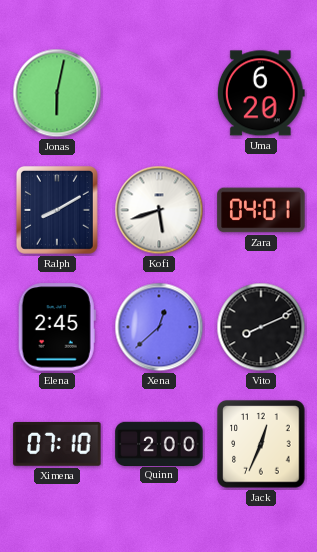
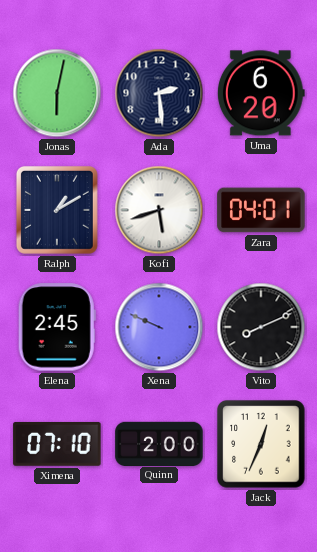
Ada: none -> 2:29
Ralph: 8:10 -> 1:10
Xena: 12:38 -> 9:49
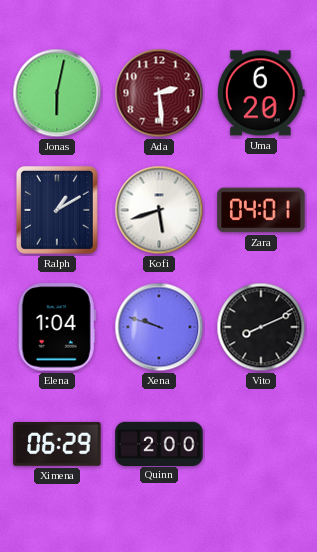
Ada dial: navy -> burgundy
Elena: 2:45 -> 1:04
Xena: 9:49 -> 9:48
Ximena: 07:10 -> 06:29
Jack: 12:34 -> none
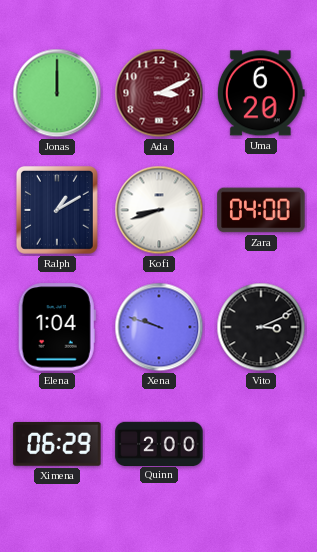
Jonas: 6:02 -> 12:00
Ada: 2:29 -> 3:11
Kofi: 5:42 -> 8:42
Zara: 04:01 -> 04:00
Vito: 8:11 -> 3:11
